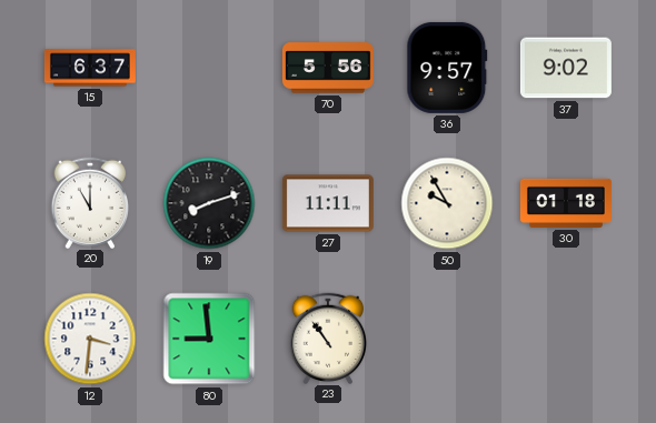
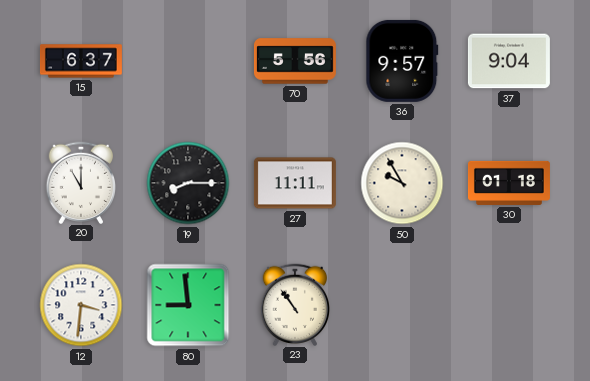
37: 9:02 -> 9:04
19: 8:12 -> 8:15
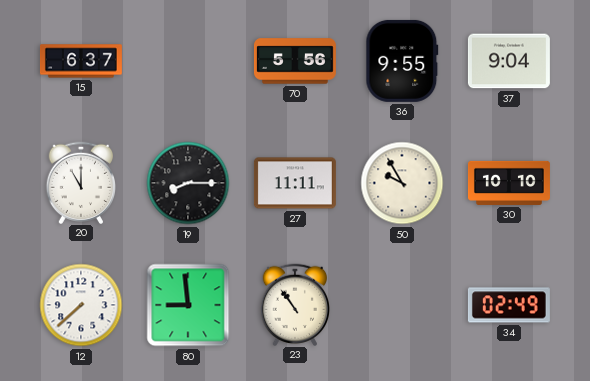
36: 9:57 -> 9:55
30: 01:18 -> 10:10
12: 3:31 -> 7:38
34: none -> 02:49
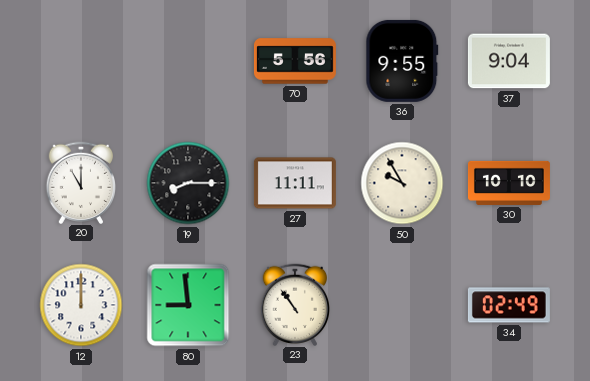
15: 6:37 -> none
12: 7:38 -> 12:00
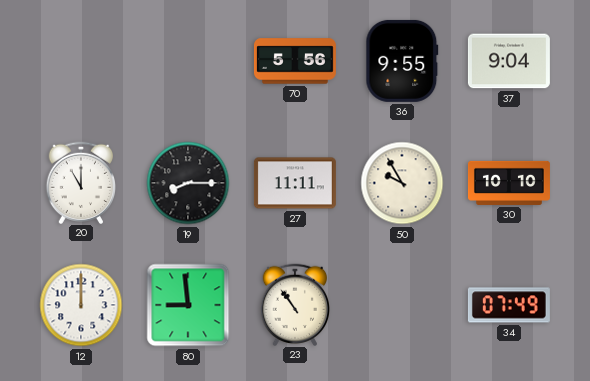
34: 02:49 -> 07:49
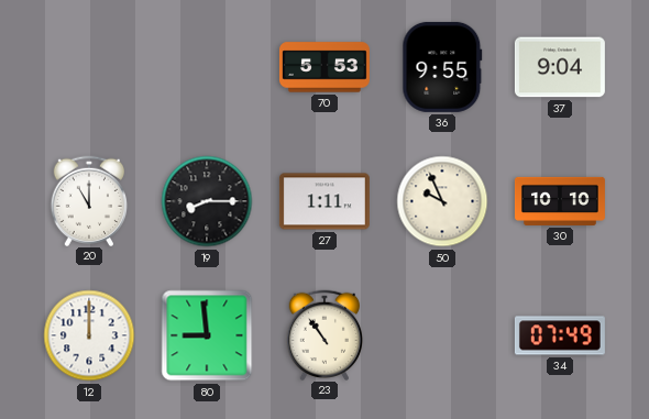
70: 5:56 -> 5:53
27: 11:11 -> 1:11
50: 9:55 -> 9:56
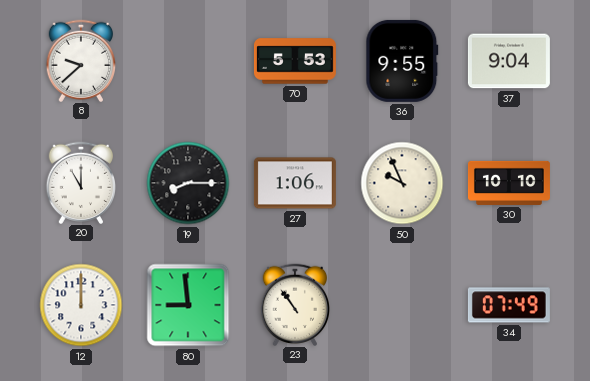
8: none -> 9:38
27: 1:11 -> 1:06
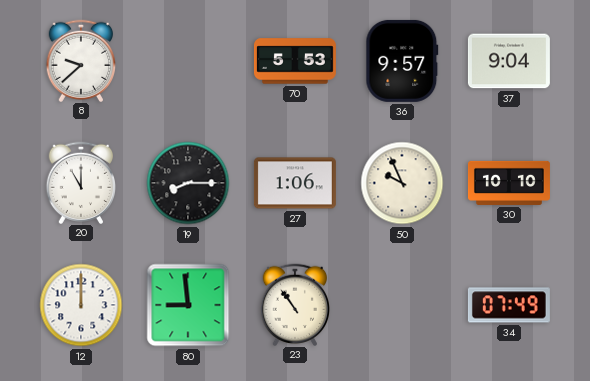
36: 9:55 -> 9:57
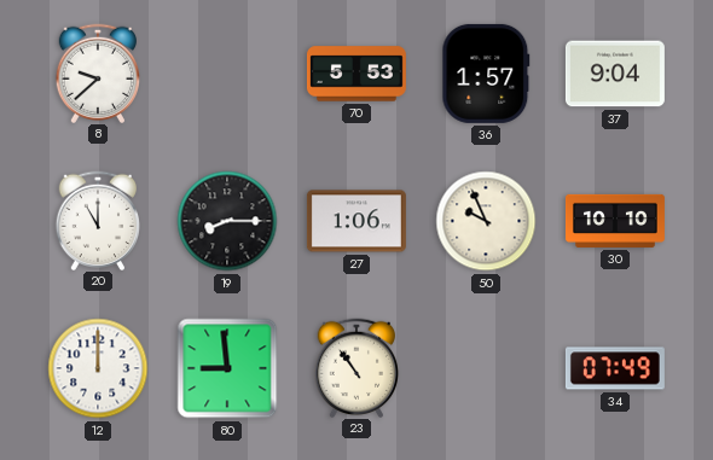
36: 9:57 -> 1:57
